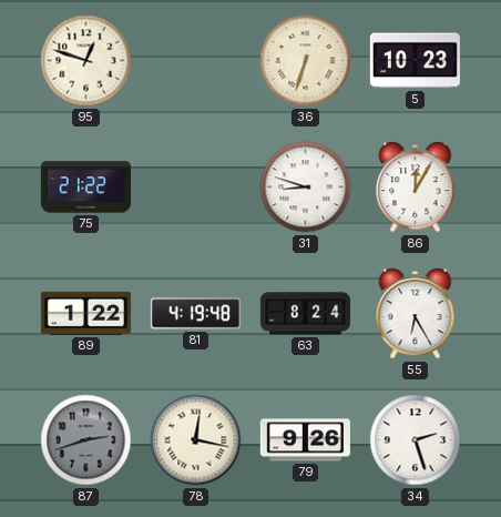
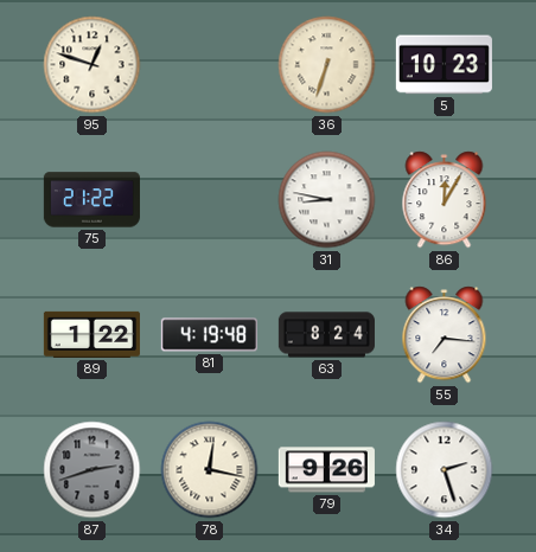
31: 8:48 -> 8:47
55: 6:25 -> 7:16
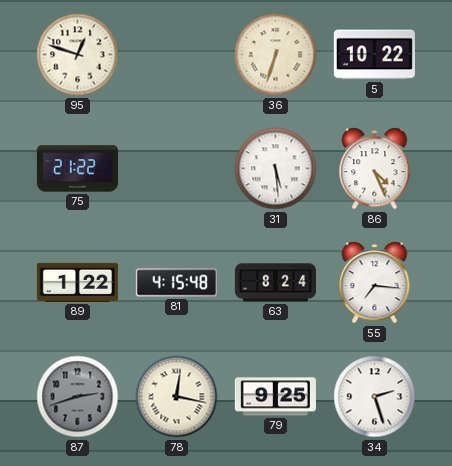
5: 10:23 -> 10:22
31: 8:47 -> 5:29
86: 12:05 -> 4:26
81: 4:19 -> 4:15
79: 9:26 -> 9:25
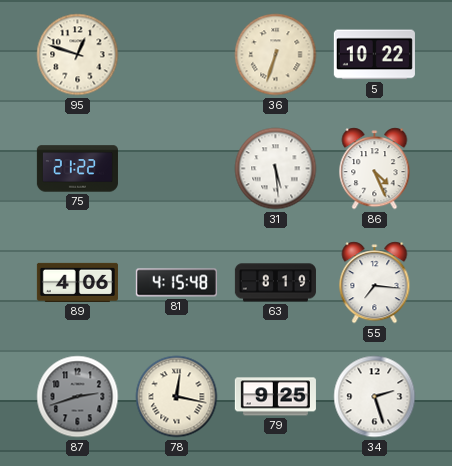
89: 1:22 -> 4:06
63: 8:24 -> 8:19
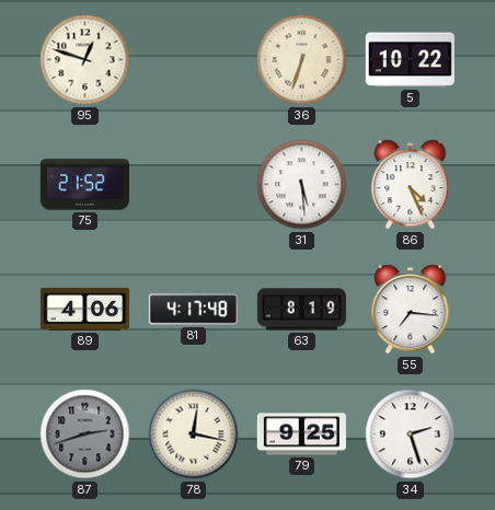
75: 21:22 -> 21:52
81: 4:15 -> 4:17
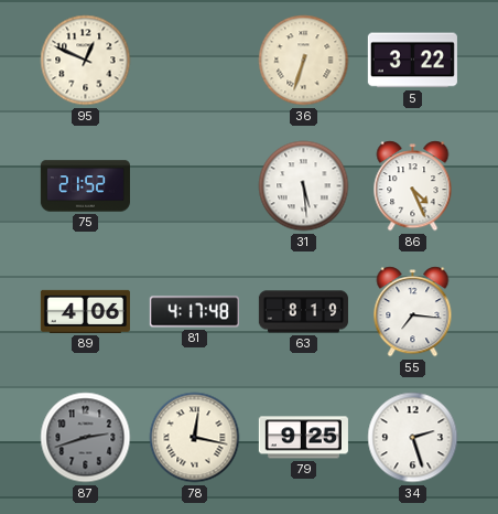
95: 12:48 -> 12:49
5: 10:22 -> 3:22
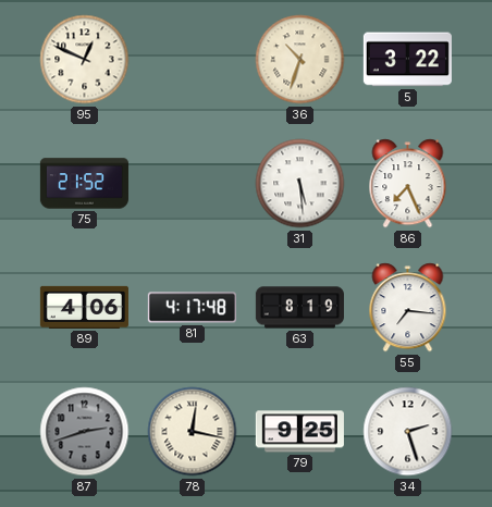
36: 6:33 -> 10:33
86: 4:26 -> 7:26
